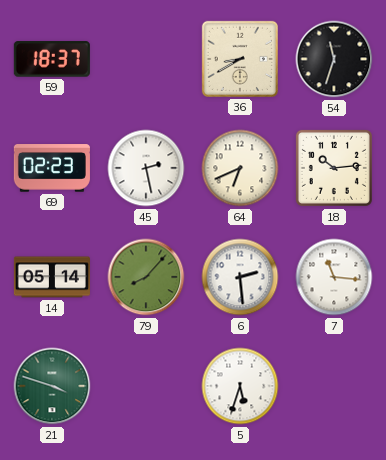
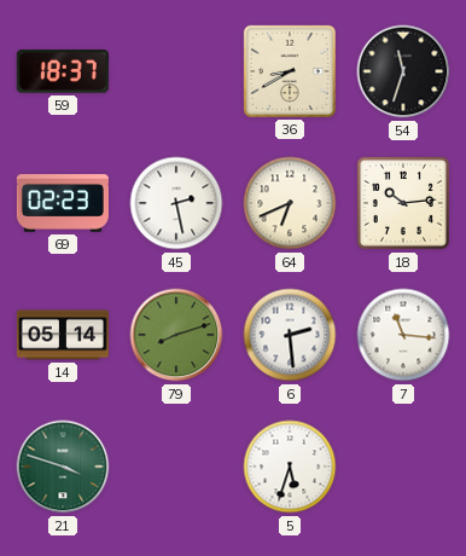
79: 8:07 -> 8:12
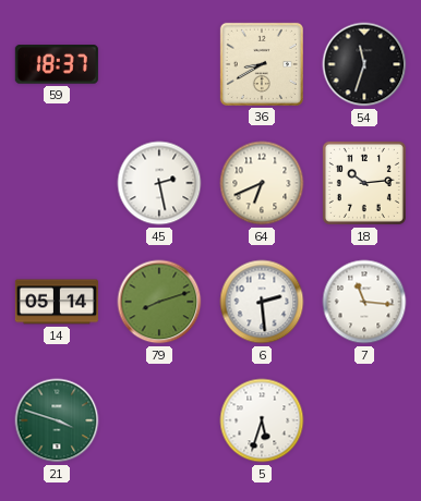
69: 02:23 -> none
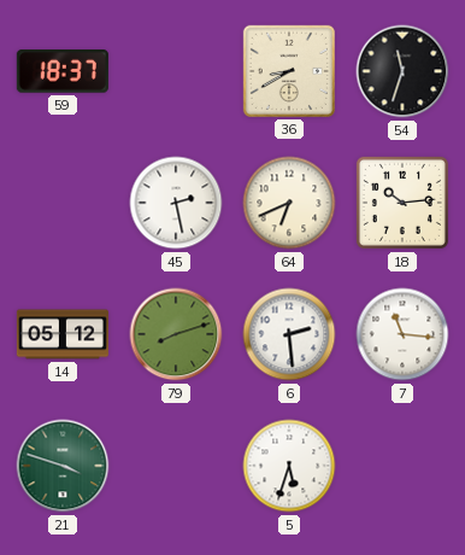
14: 05:14 -> 05:12
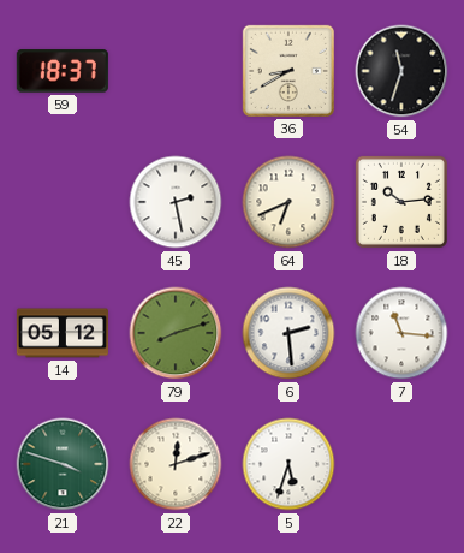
22: none -> 12:12
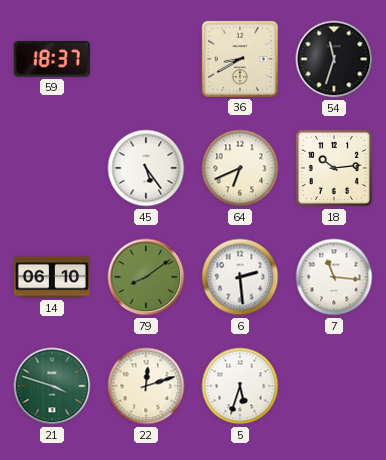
45: 2:28 -> 5:24
14: 05:12 -> 06:10
79: 8:12 -> 8:09
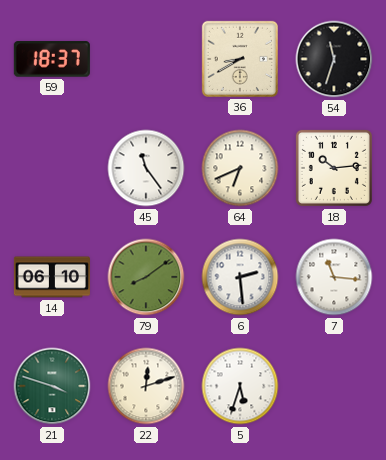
45: 5:24 -> 11:24
